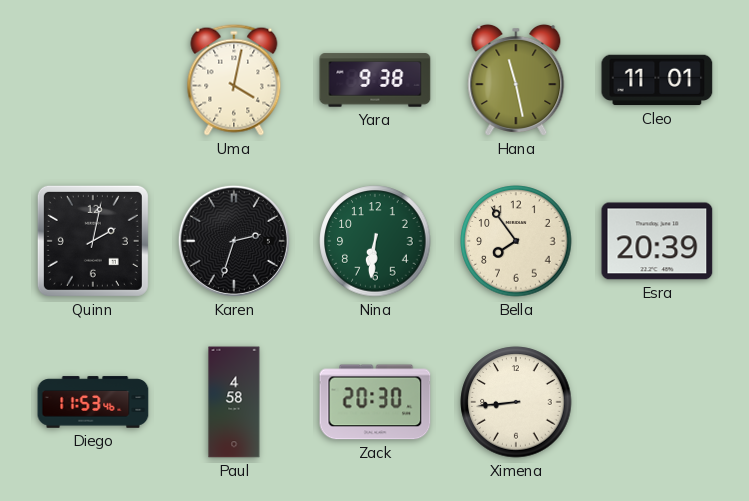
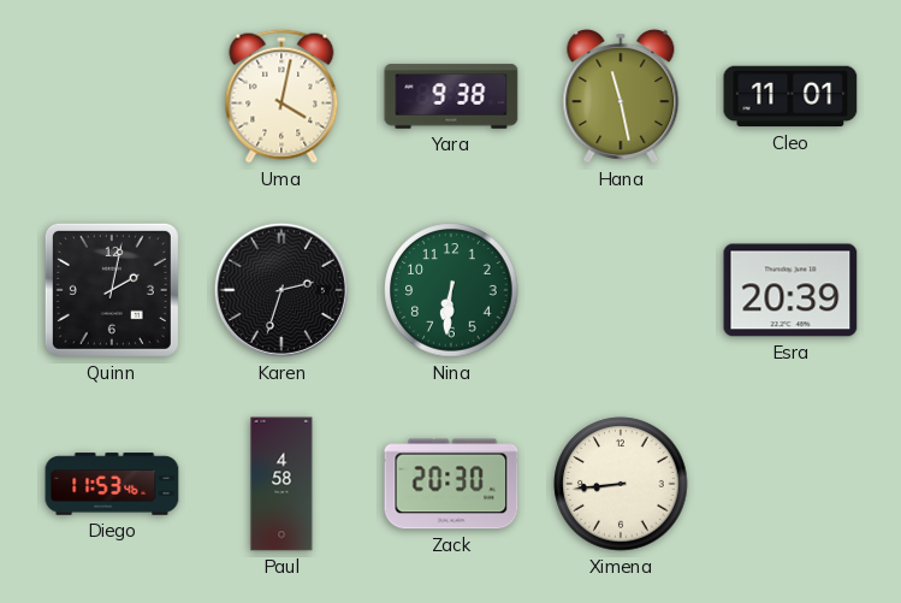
Bella: 7:54 -> none
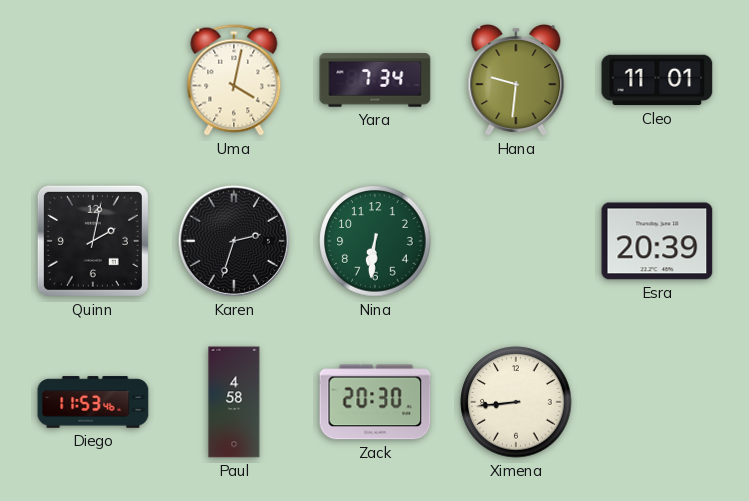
Yara: 9:38 -> 7:34
Hana: 11:28 -> 9:31
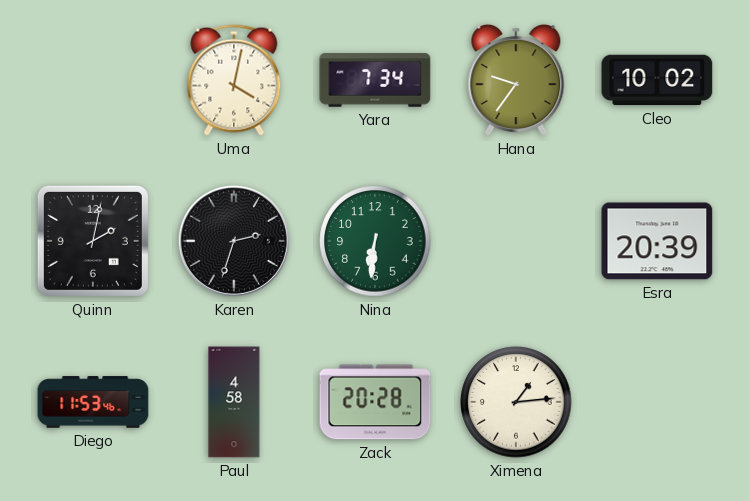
Hana: 9:31 -> 9:36
Cleo: 11:01 -> 10:02
Zack: 20:30 -> 20:28
Ximena: 8:44 -> 1:14
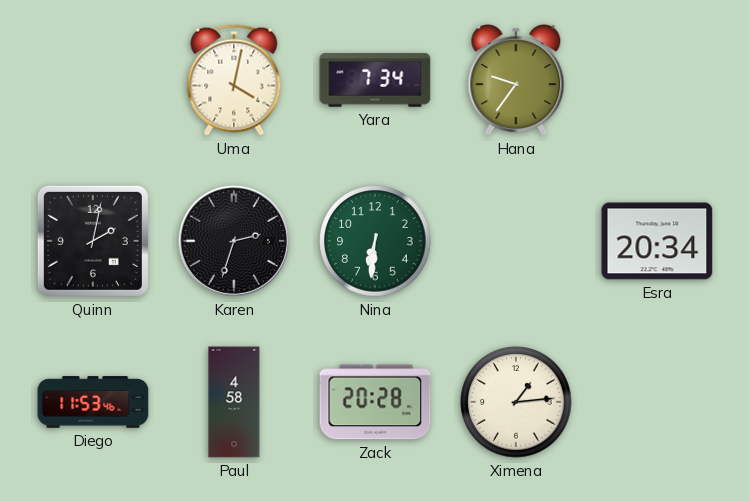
Cleo: 10:02 -> none
Esra: 20:39 -> 20:34
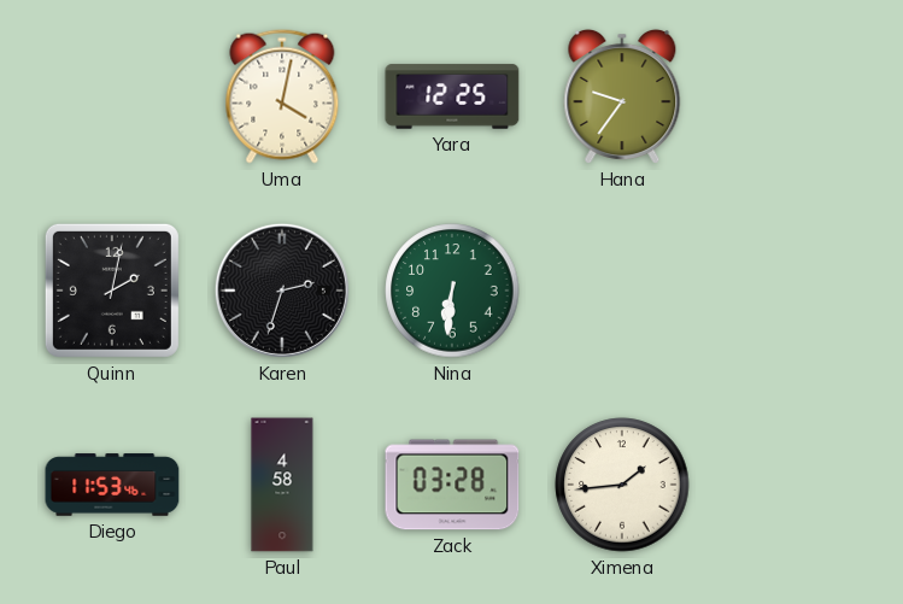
Yara: 7:34 -> 12:25
Esra: 20:34 -> none
Zack: 20:28 -> 03:28
Ximena: 1:14 -> 1:44
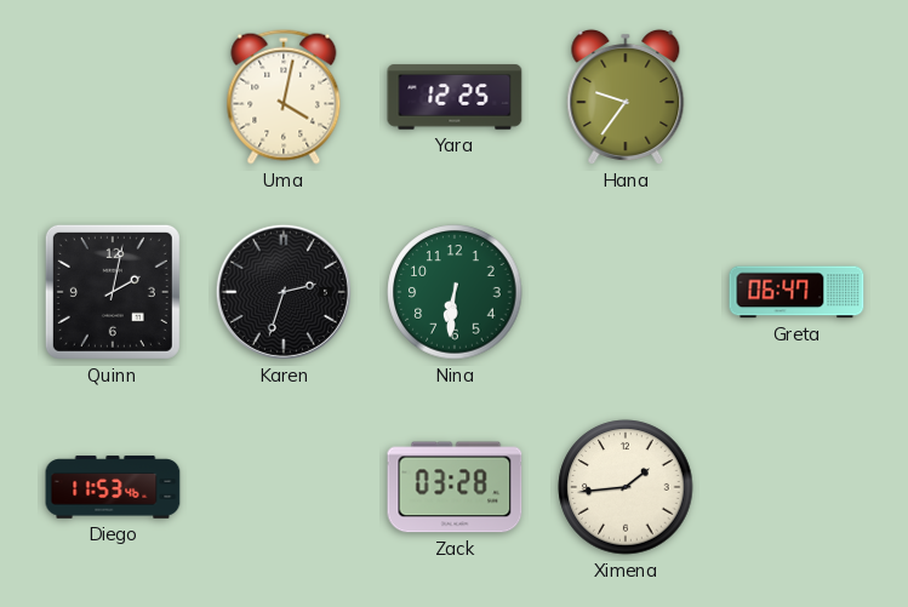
Greta: none -> 06:47
Paul: 4:58 -> none
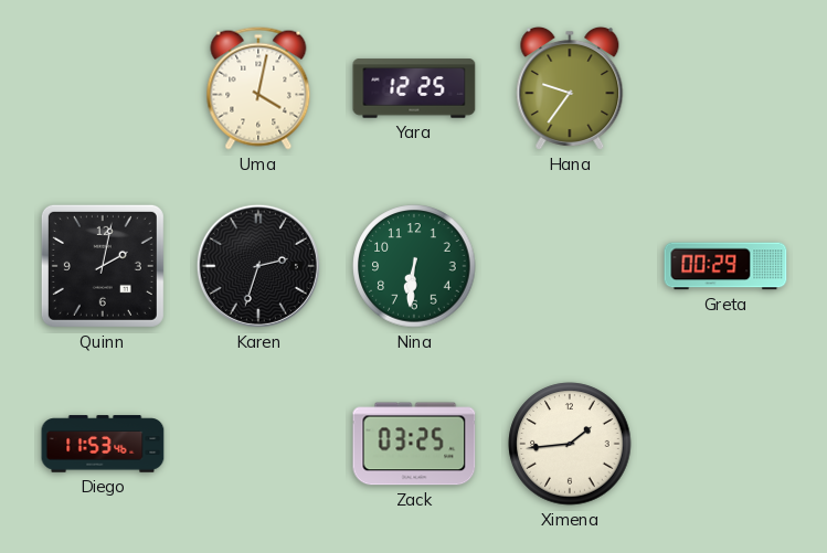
Greta: 06:47 -> 00:29
Zack: 03:28 -> 03:25
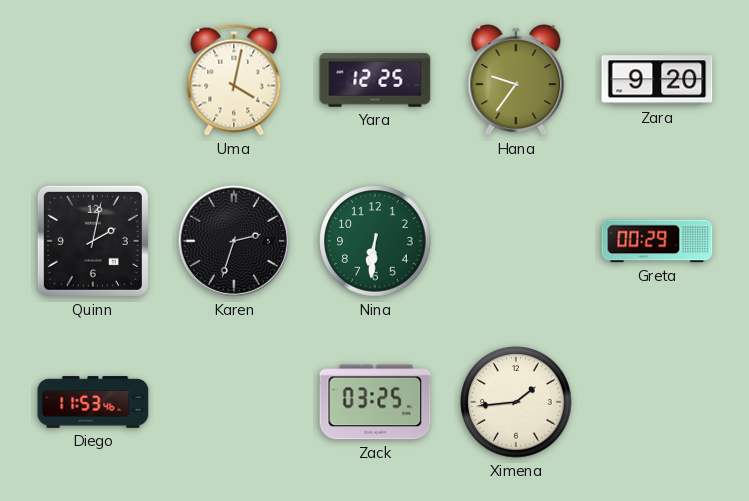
Zara: none -> 9:20
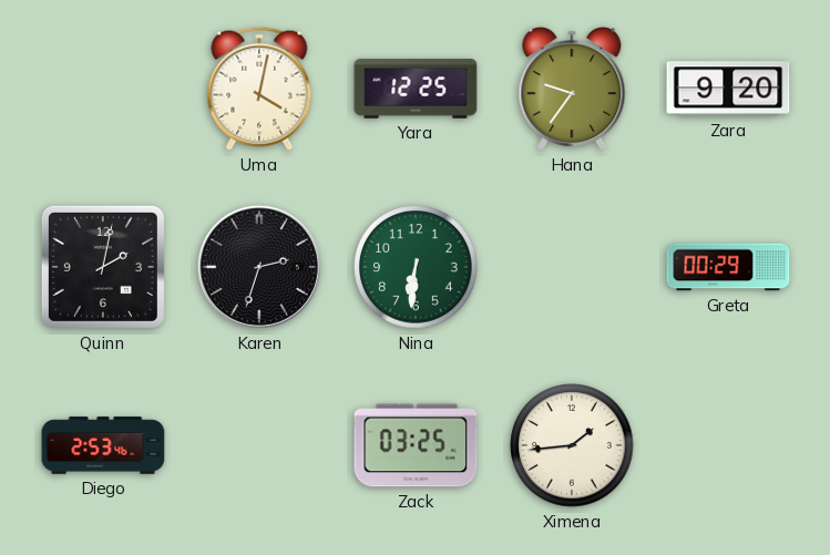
Diego: 11:53 -> 2:53
